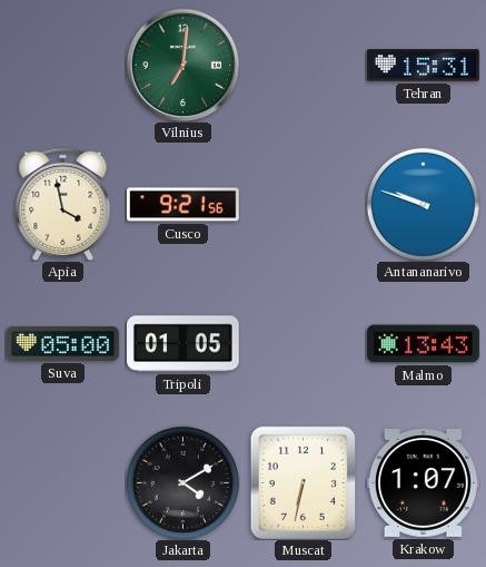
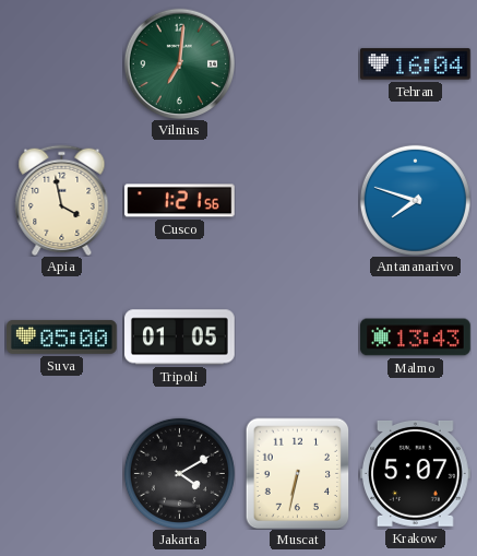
Tehran: 15:31 -> 16:04
Cusco: 9:21 -> 1:21
Antananarivo: 9:48 -> 7:48
Krakow: 1:07 -> 5:07
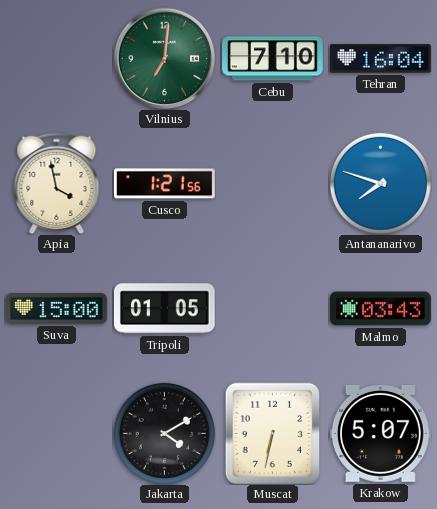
Cebu: none -> 7:10
Suva: 05:00 -> 15:00
Malmo: 13:43 -> 03:43
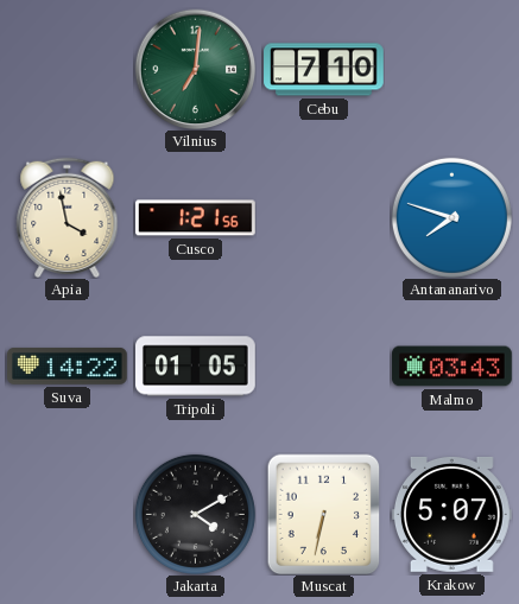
Tehran: 16:04 -> none
Suva: 15:00 -> 14:22
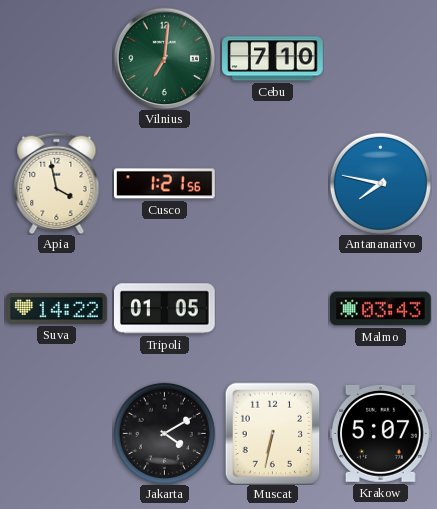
Antananarivo: 7:48 -> 7:47
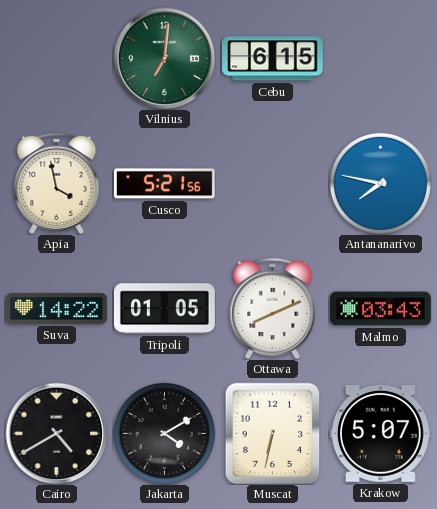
Cebu: 7:10 -> 6:15
Cusco: 1:21 -> 5:21
Ottawa: none -> 8:11
Cairo: none -> 4:40
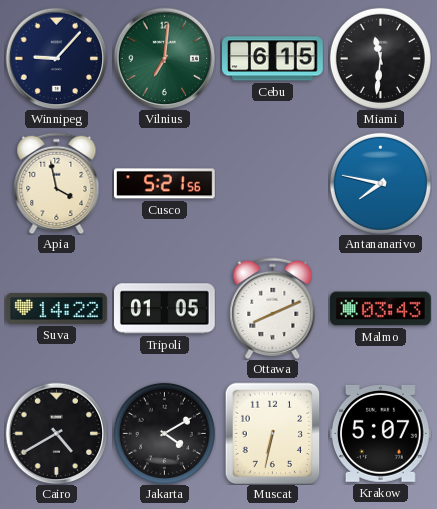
Winnipeg: none -> 9:07
Miami: none -> 11:31
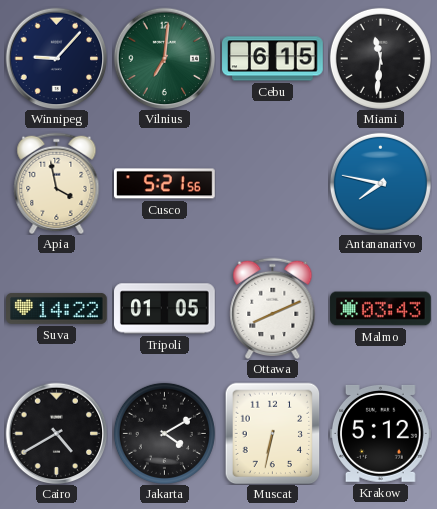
Krakow: 5:07 -> 5:12
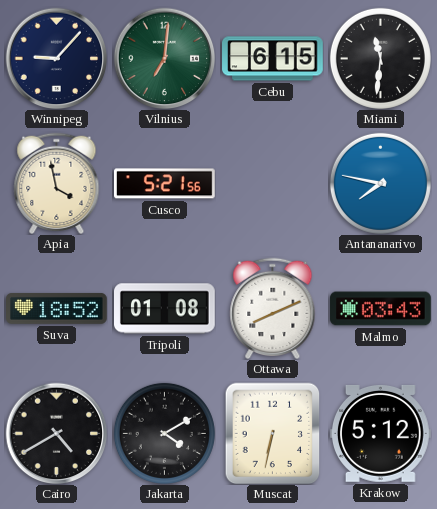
Suva: 14:22 -> 18:52
Tripoli: 01:05 -> 01:08
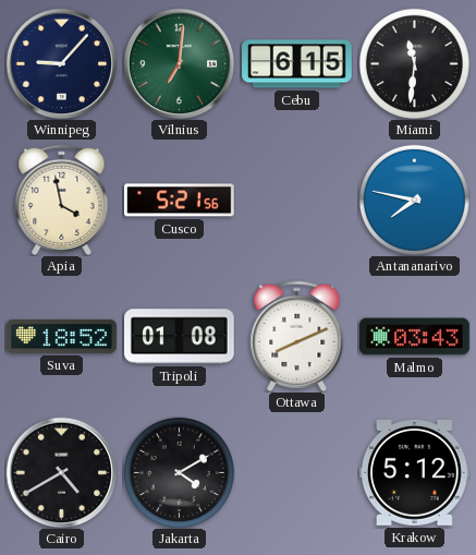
Muscat: 6:32 -> none
